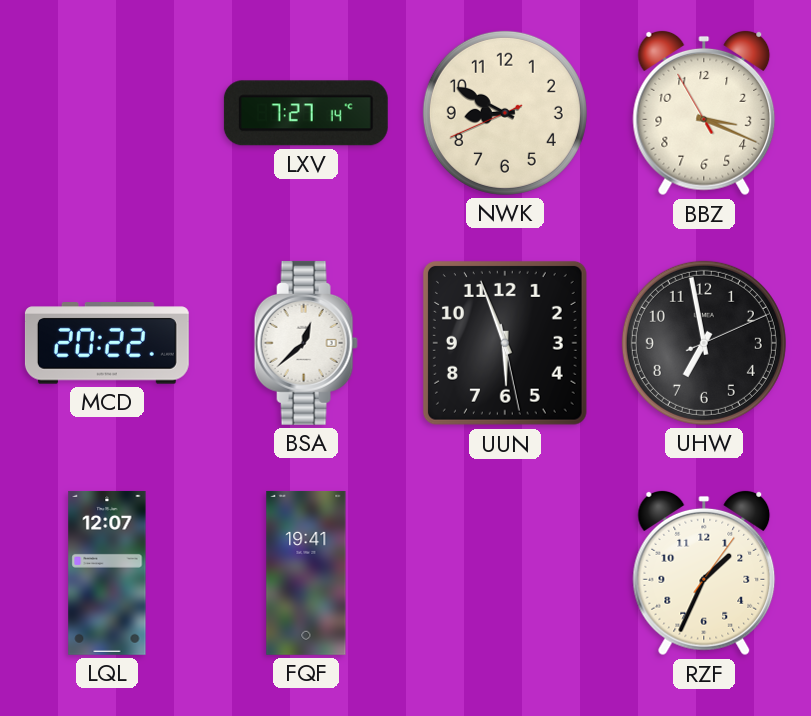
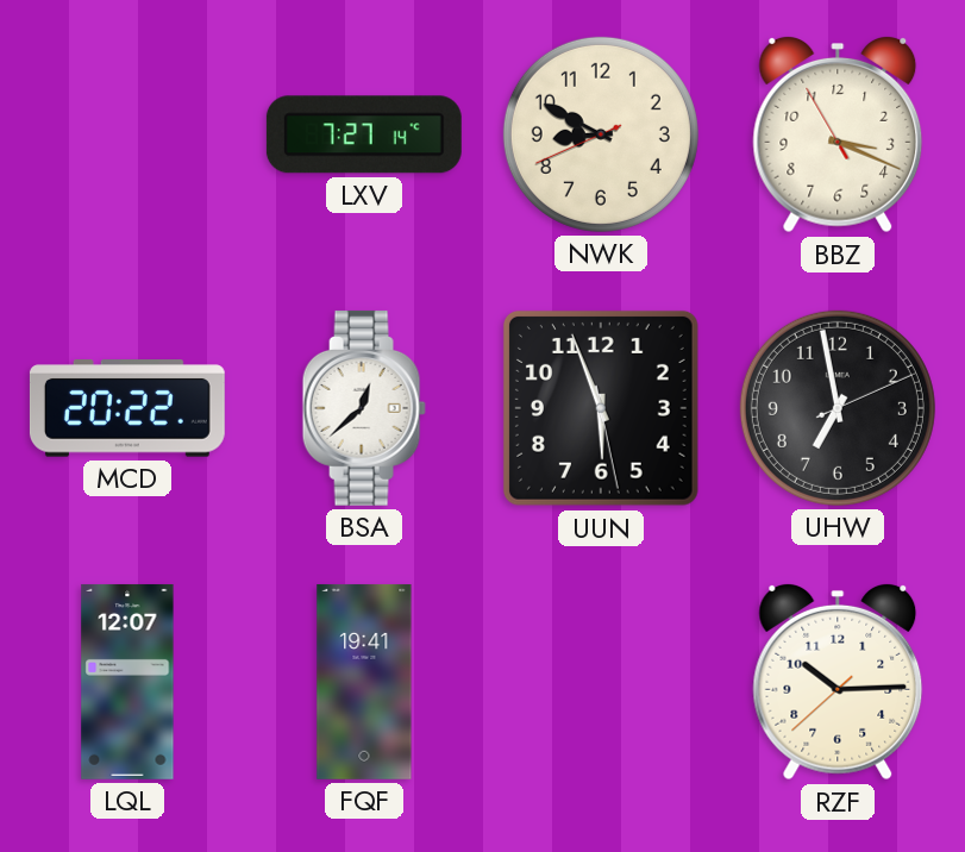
RZF: 1:34 -> 10:14
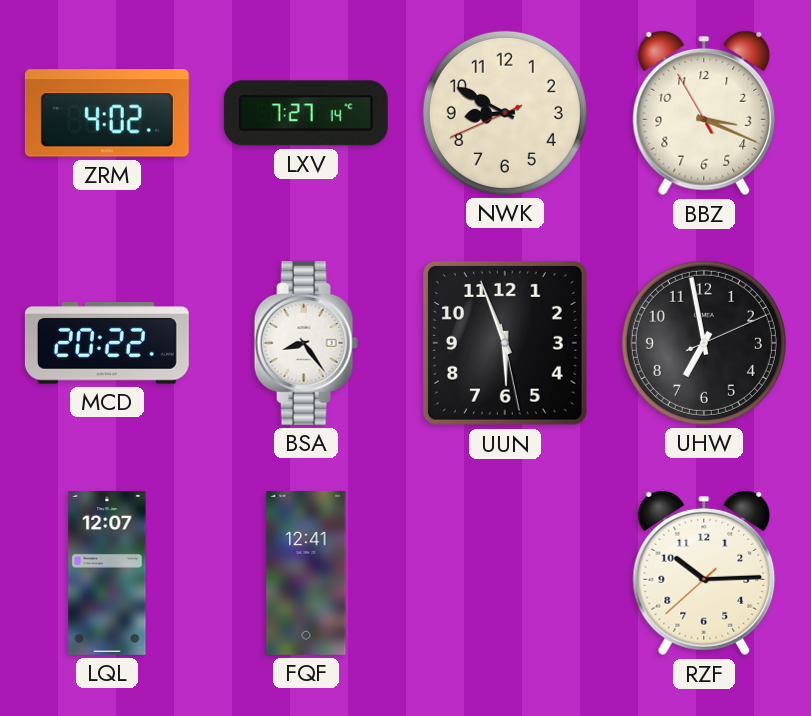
ZRM: none -> 4:02
BSA: 12:38 -> 8:24
FQF: 19:41 -> 12:41
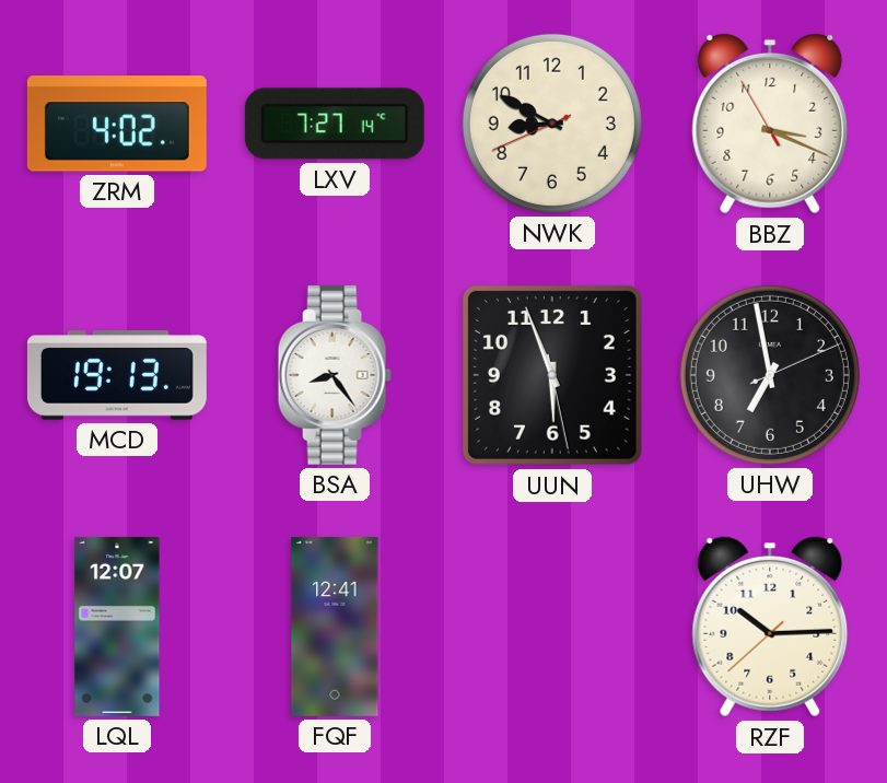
MCD: 20:22 -> 19:13
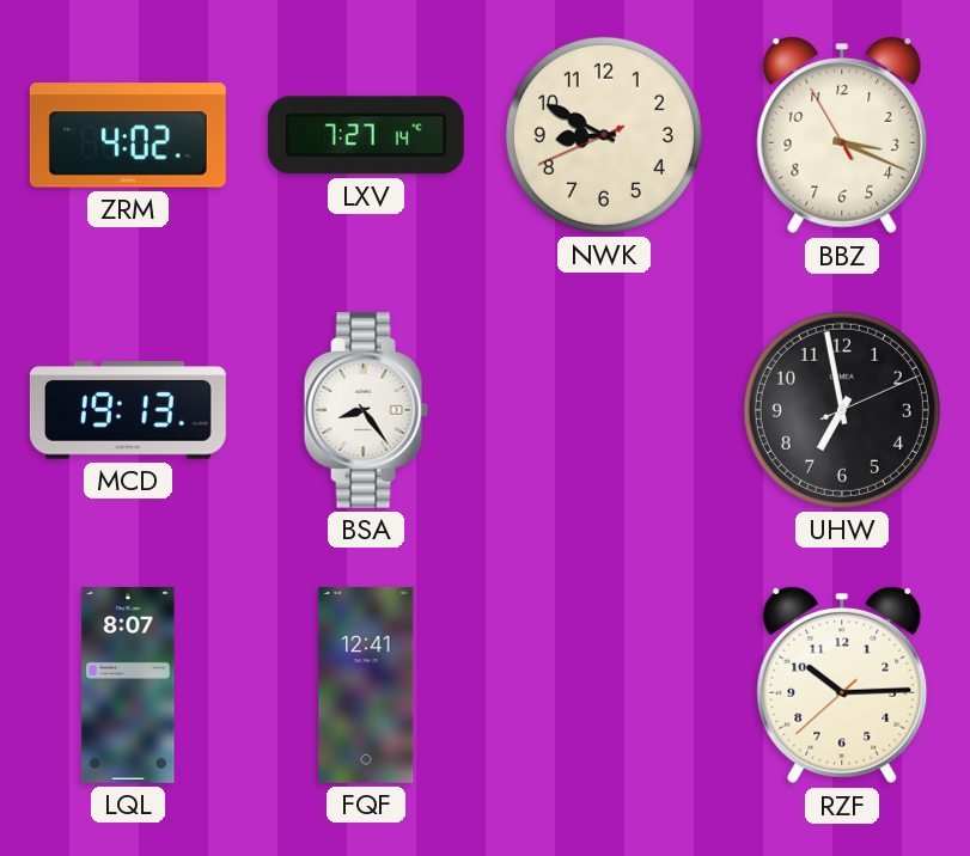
UUN: 5:56 -> none
LQL: 12:07 -> 8:07
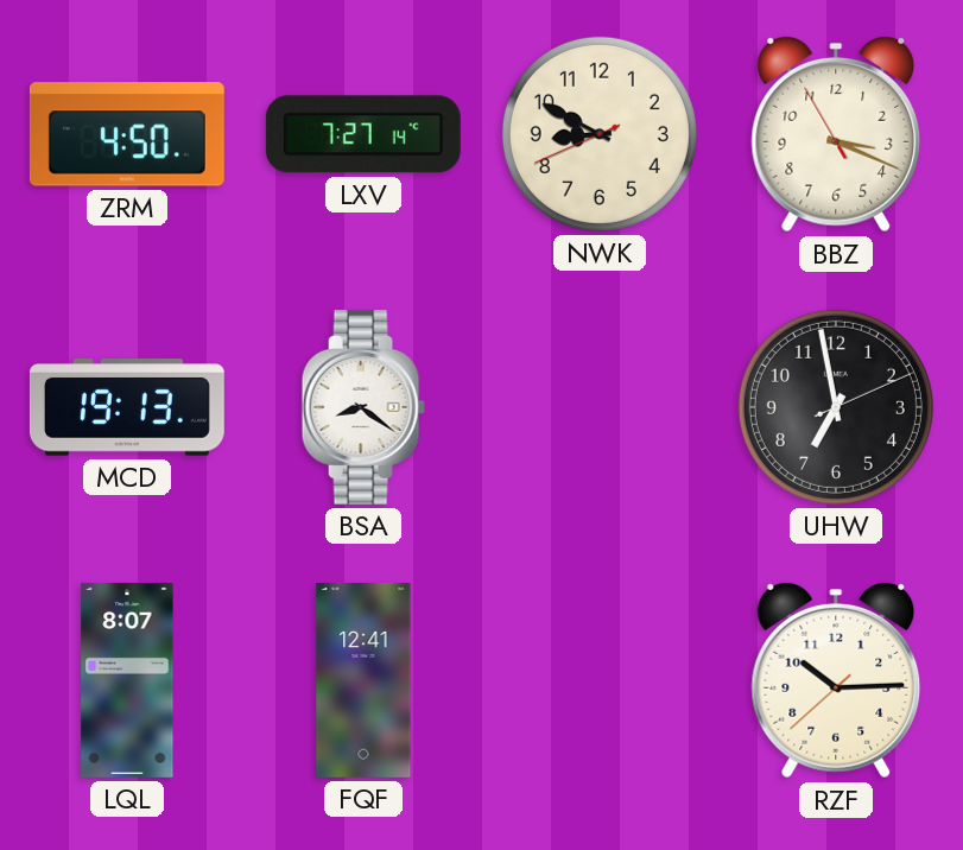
ZRM: 4:02 -> 4:50
BSA: 8:24 -> 8:21
